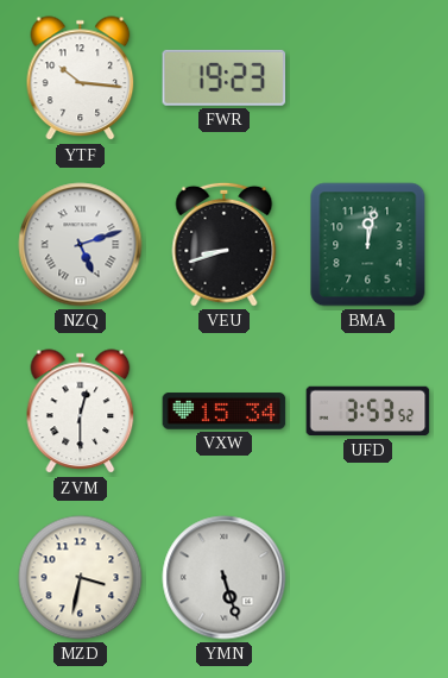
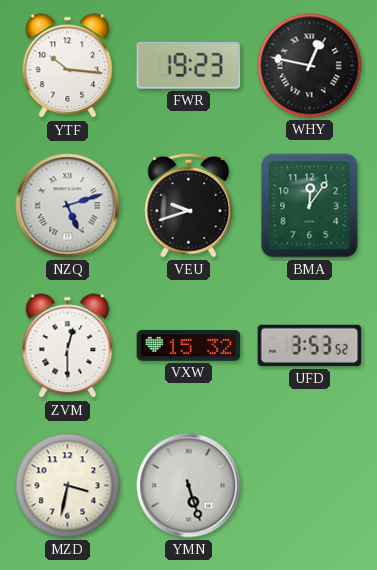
WHY: none -> 12:47
VEU: 8:42 -> 9:42
BMA: 12:02 -> 12:06
VXW: 15:34 -> 15:32
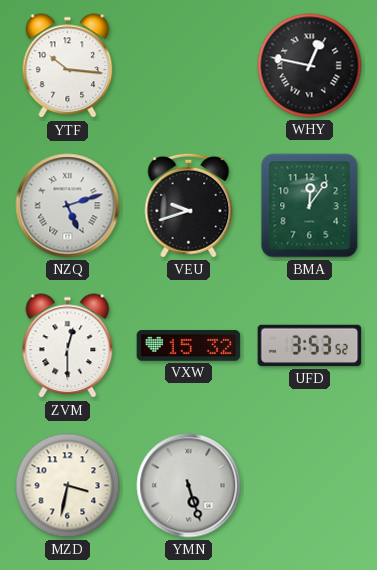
FWR: 19:23 -> none
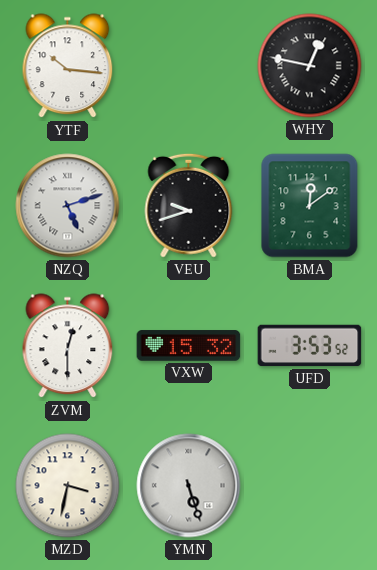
BMA: 12:06 -> 12:09
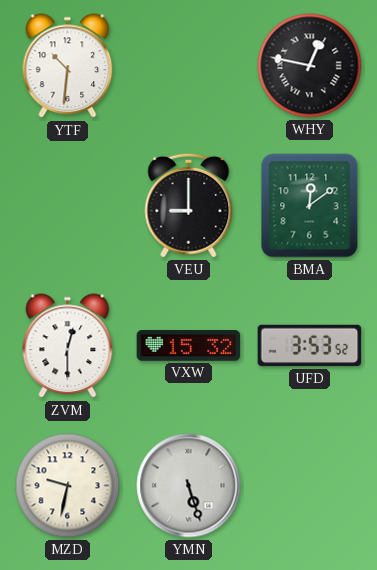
YTF: 10:16 -> 10:31
NZQ: 5:12 -> none
VEU: 9:42 -> 9:00
MZD: 3:32 -> 9:32
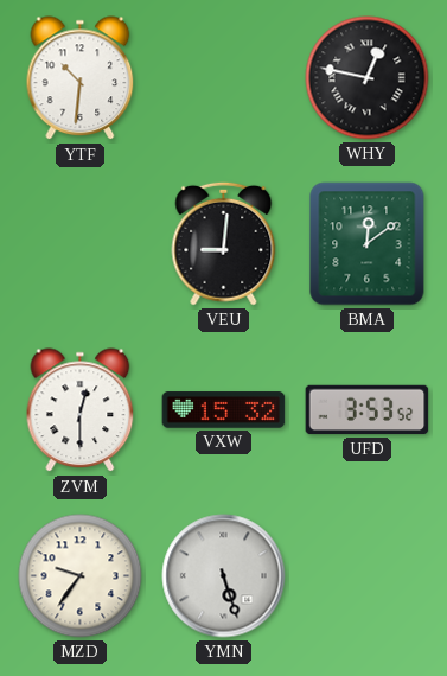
VEU: 9:00 -> 9:01
MZD: 9:32 -> 9:36
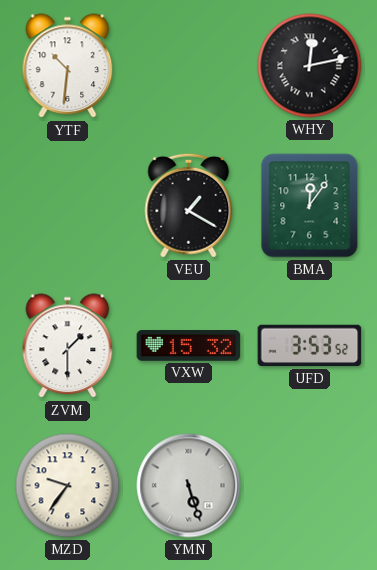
WHY: 12:47 -> 12:13
VEU: 9:01 -> 1:20
BMA: 12:09 -> 12:06
ZVM: 12:30 -> 1:30
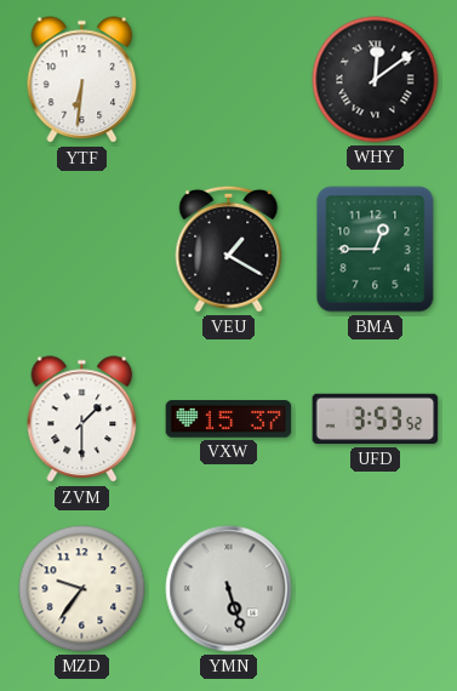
YTF: 10:31 -> 6:31
WHY: 12:13 -> 12:09
BMA: 12:06 -> 12:45
VXW: 15:32 -> 15:37
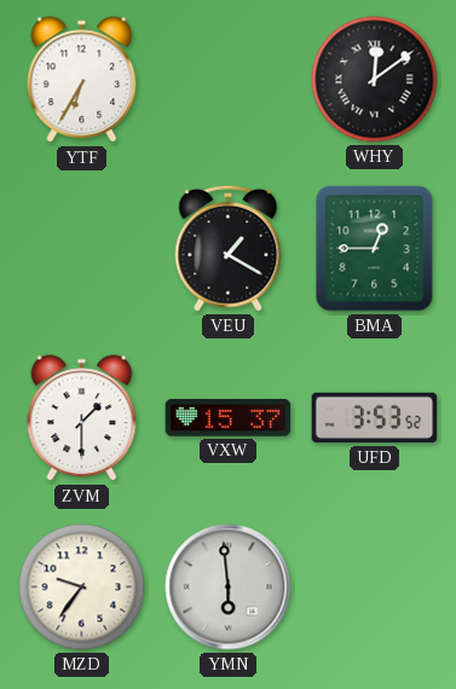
YTF: 6:31 -> 6:35
YMN: 5:27 -> 5:59
